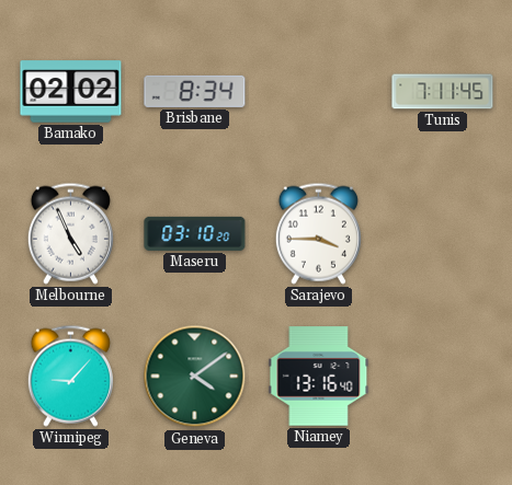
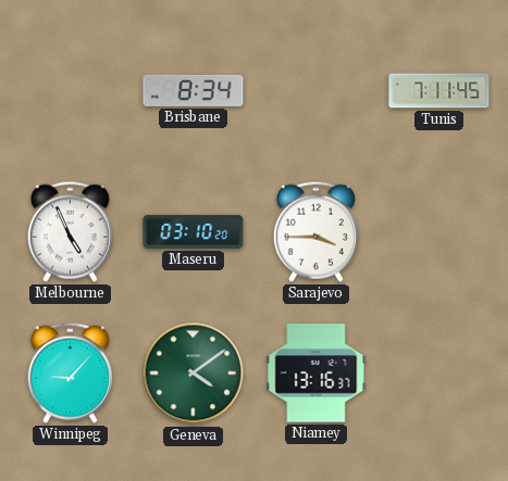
Bamako: 02:02 -> none
Niamey: 13:16:40 -> 13:16:37
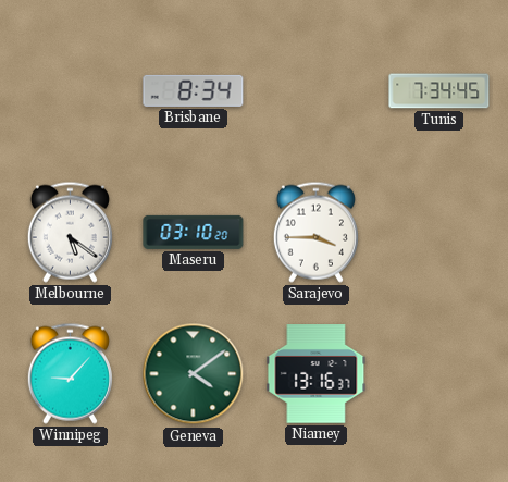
Tunis: 7:11 -> 7:34
Melbourne: 4:56 -> 5:21
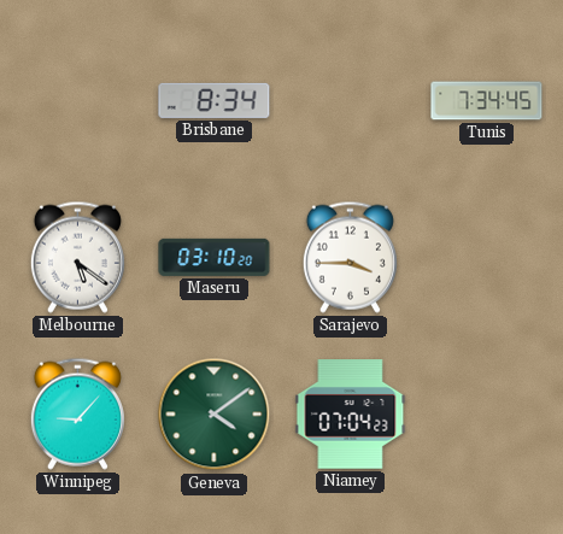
Niamey: 13:16 -> 07:04
